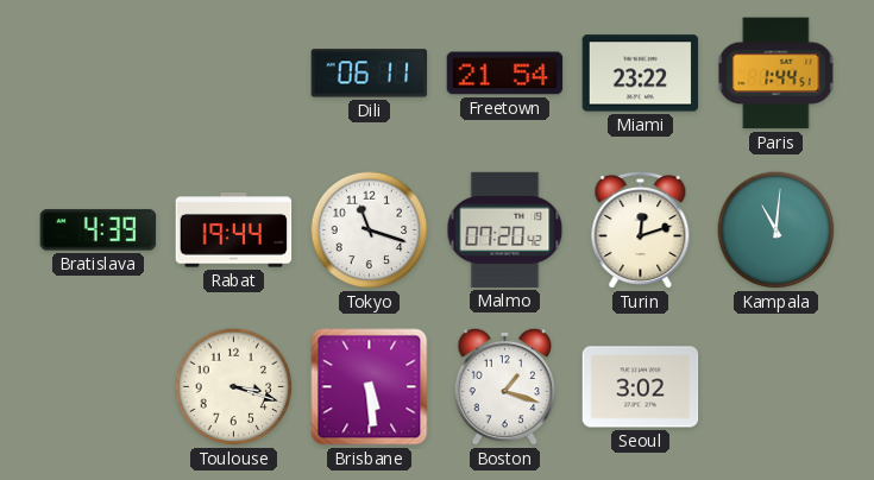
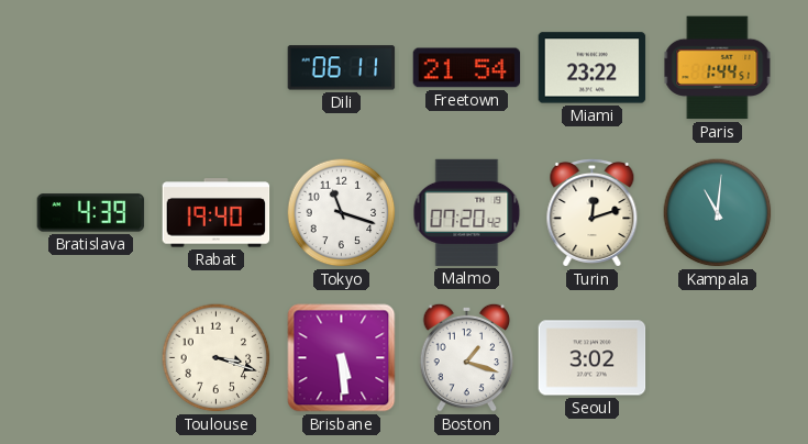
Rabat: 19:44 -> 19:40
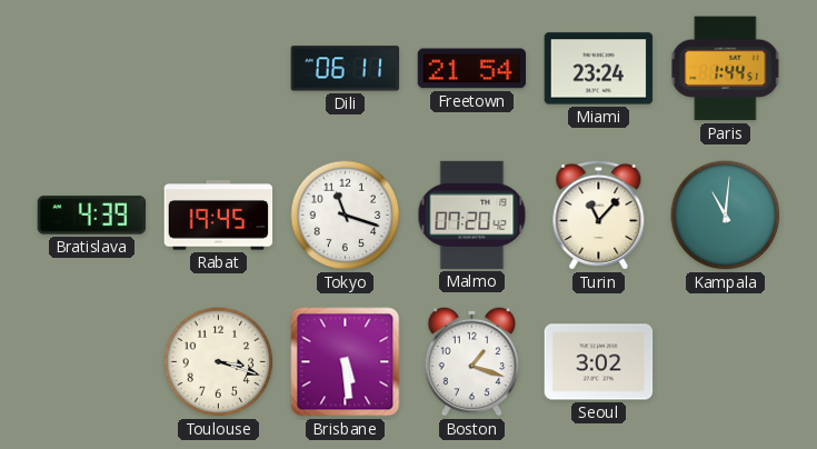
Miami: 23:22 -> 23:24
Rabat: 19:40 -> 19:45
Turin: 12:12 -> 11:07
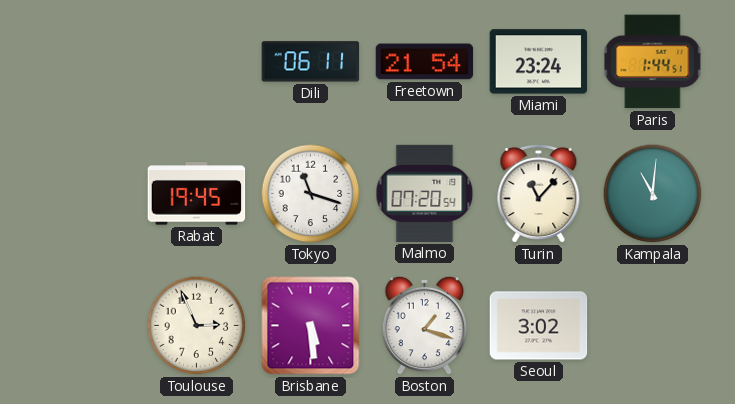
Bratislava: 4:39 -> none
Malmo: 07:20:42 -> 07:20:54
Toulouse: 3:18 -> 2:56
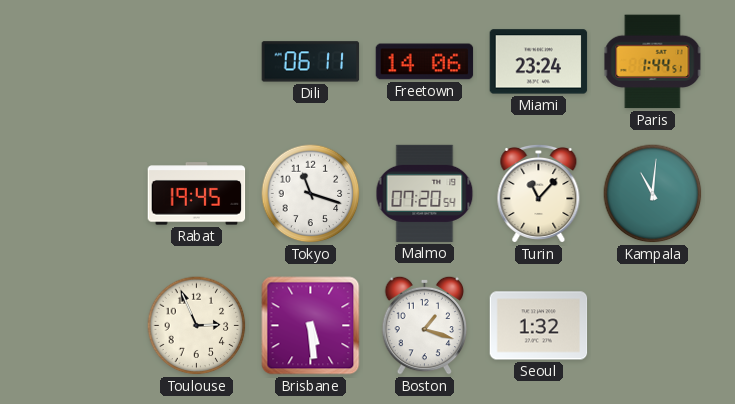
Freetown: 21:54 -> 14:06
Seoul: 3:02 -> 1:32
